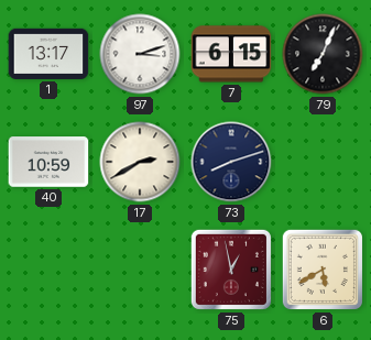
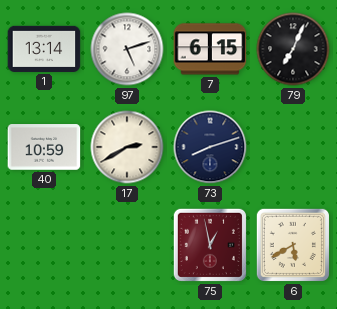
1: 13:17 -> 13:14
97: 3:12 -> 5:12
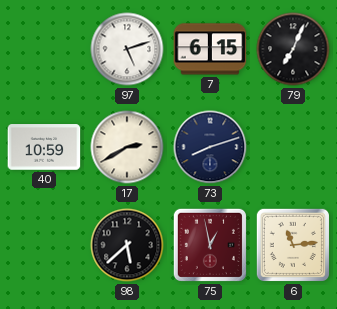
1: 13:14 -> none
98: none -> 5:38
6: 5:40 -> 11:14
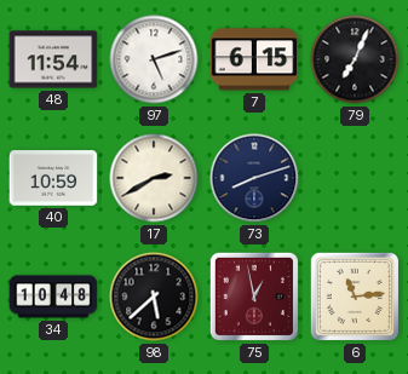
48: none -> 11:54
34: none -> 10:48
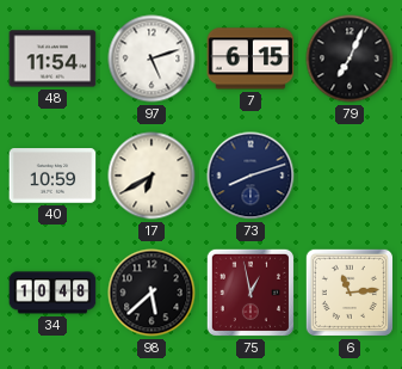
17: 2:40 -> 6:40
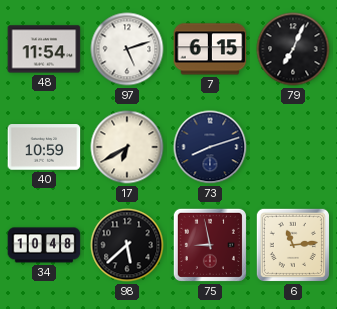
75: 12:58 -> 8:58
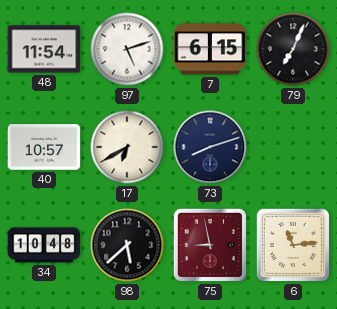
40: 10:59 -> 10:57
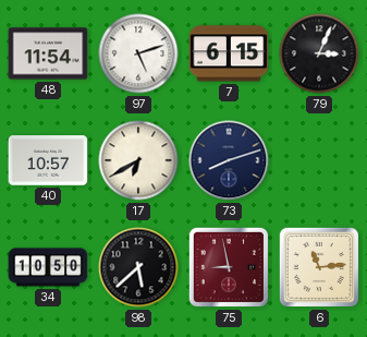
79: 7:04 -> 3:04
34: 10:48 -> 10:50
